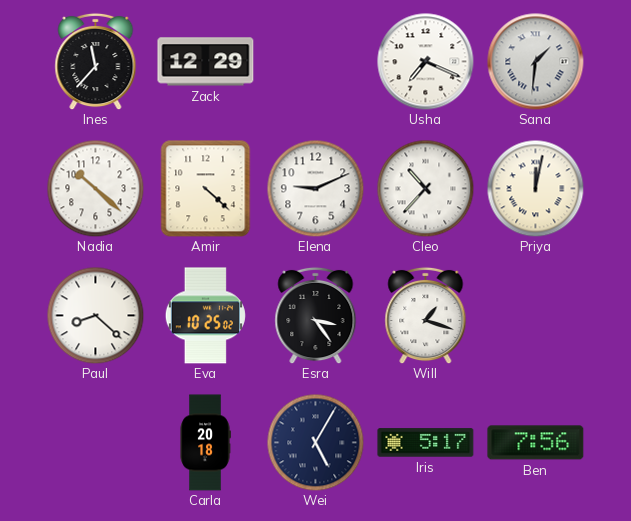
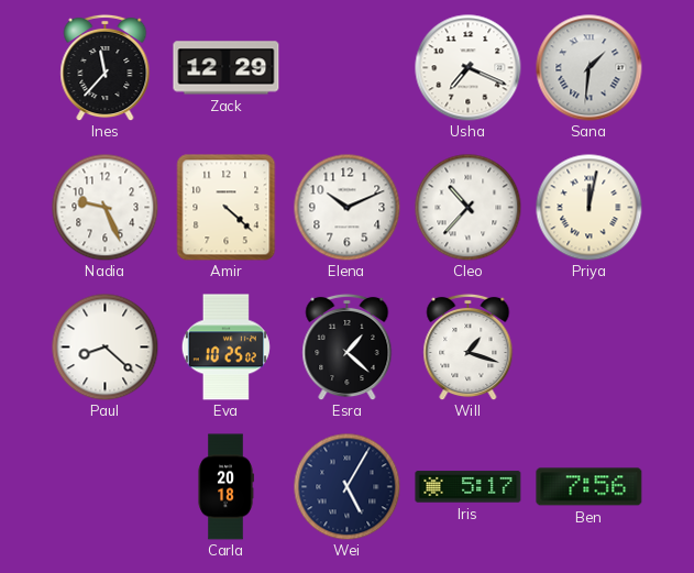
Nadia: 10:22 -> 9:26
Elena: 9:11 -> 10:11
Esra: 3:24 -> 1:22
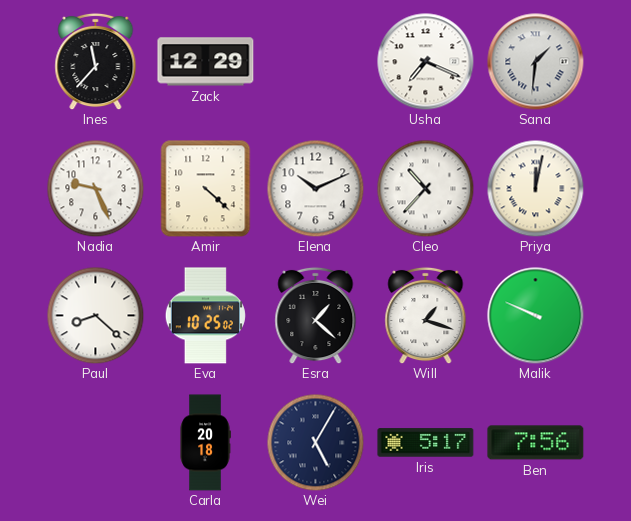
Malik: none -> 9:49
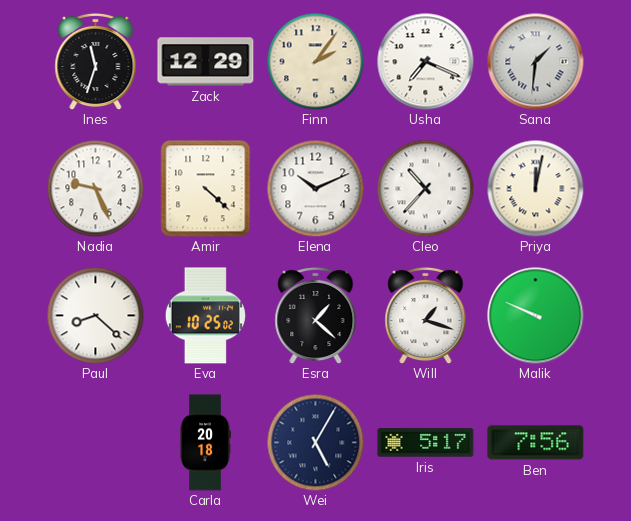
Ines: 11:37 -> 11:33
Finn: none -> 2:06
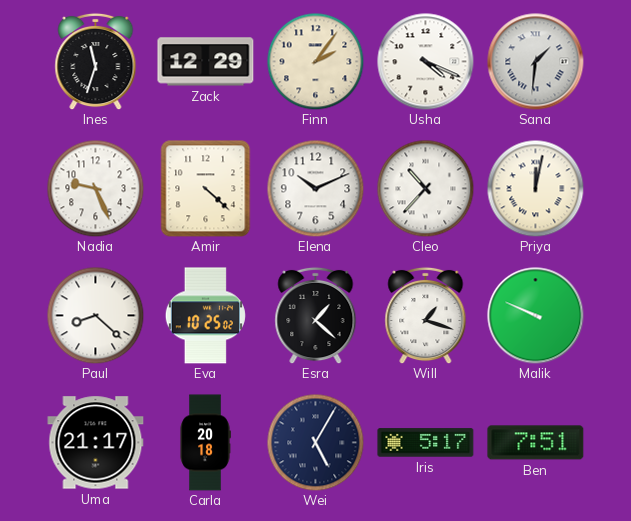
Usha: 7:19 -> 4:19
Uma: none -> 21:17
Ben: 7:56 -> 7:51
